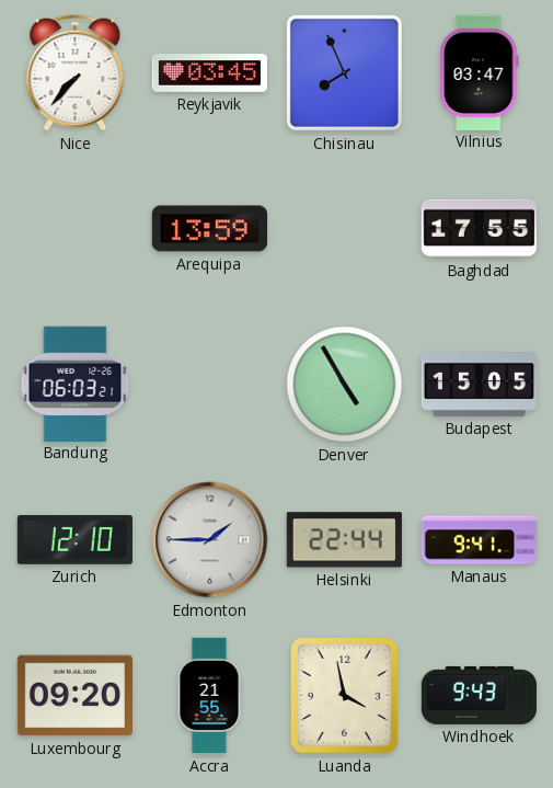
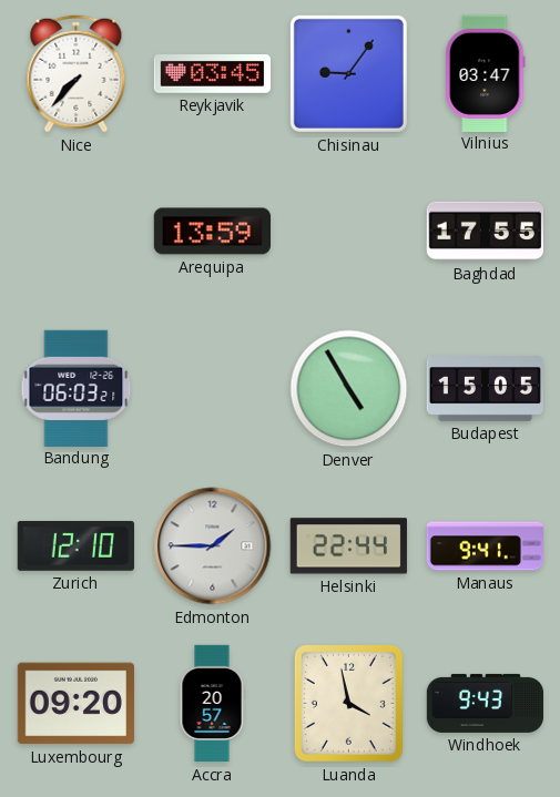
Chisinau: 7:56 -> 9:06
Accra: 21:55 -> 20:57
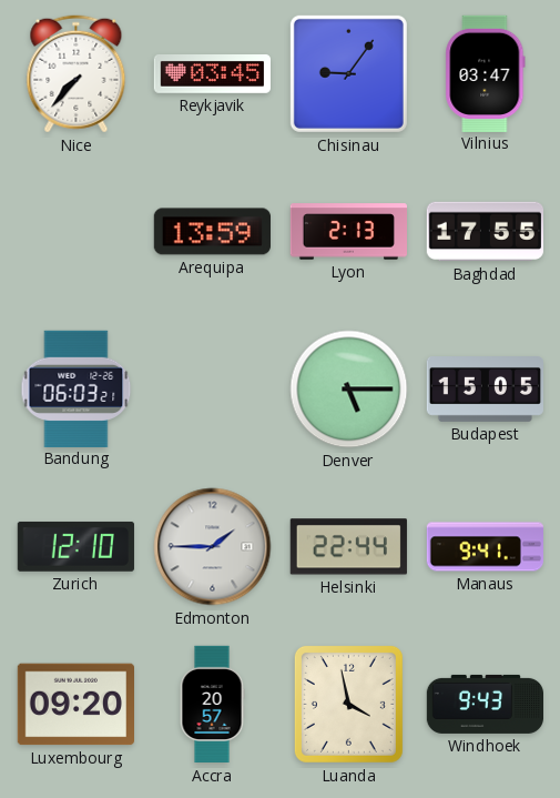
Lyon: none -> 2:13
Denver: 4:55 -> 5:15
